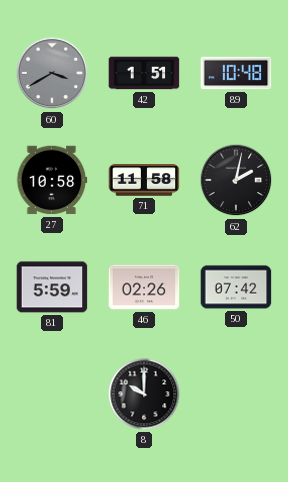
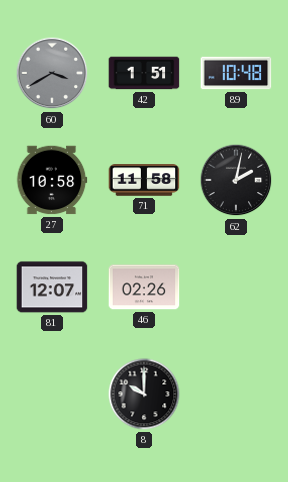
81: 5:59 -> 12:07
50: 07:42 -> none
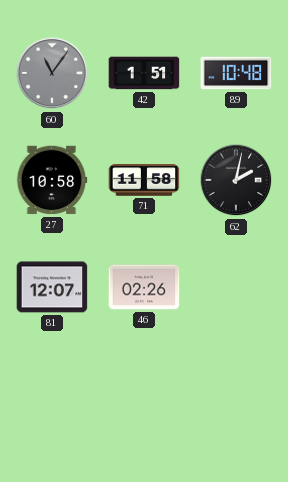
60: 3:40 -> 11:06
8: 10:00 -> none
